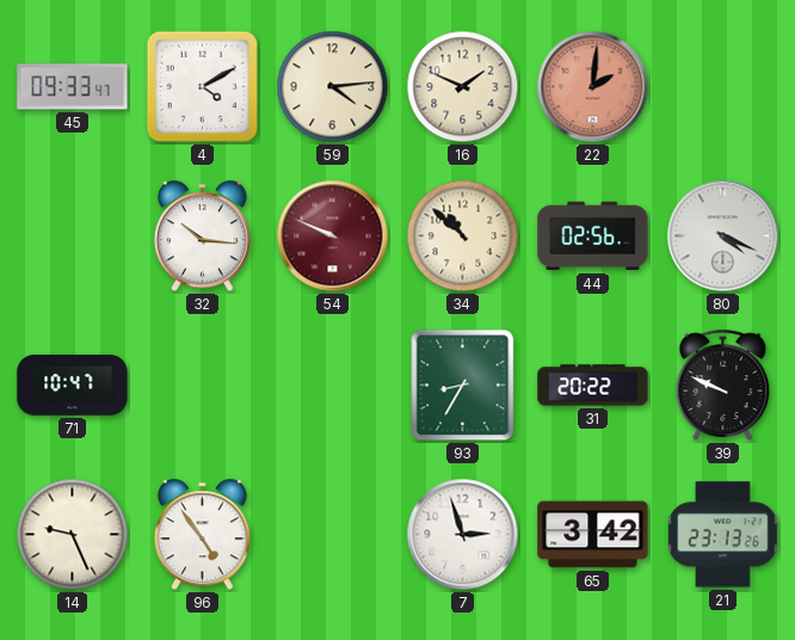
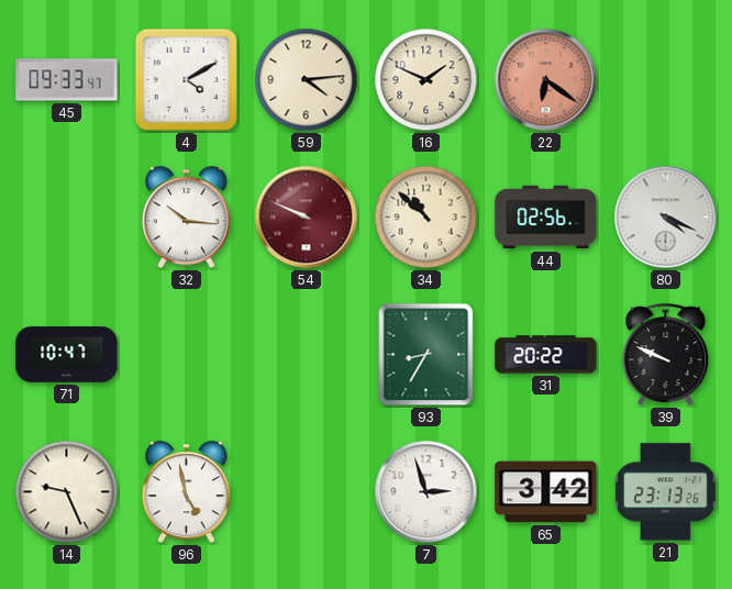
22: 2:01 -> 6:21
96: 4:54 -> 4:58
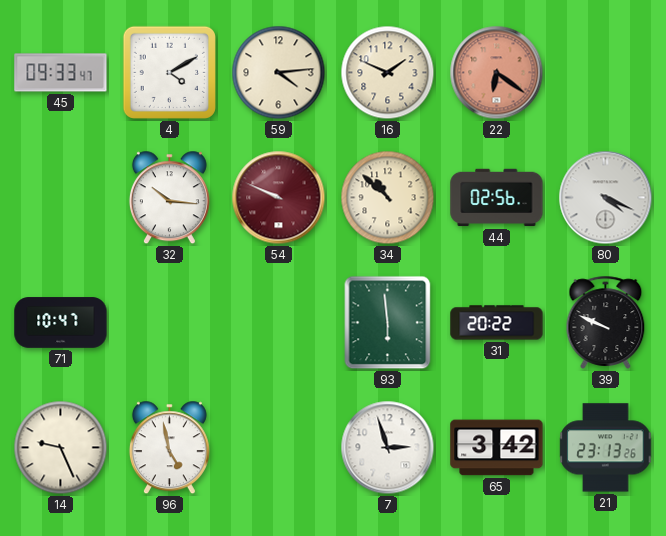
93: 8:35 -> 5:59
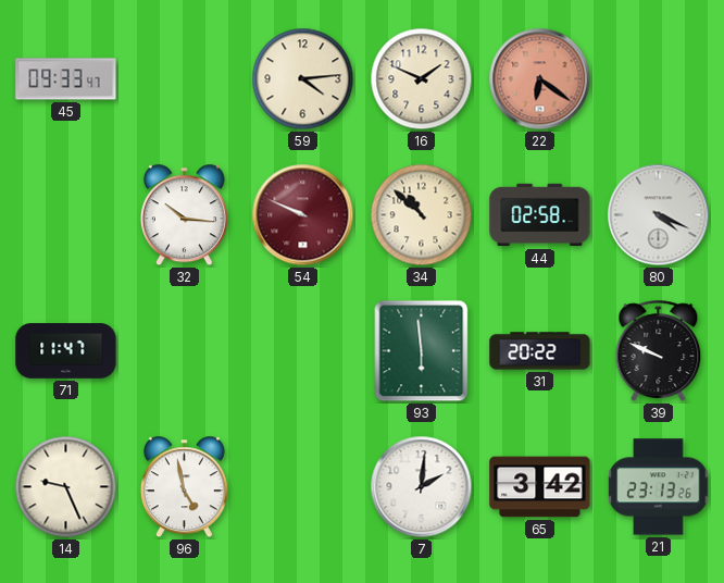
4: 4:10 -> none
44: 02:56 -> 02:58
71: 10:47 -> 11:47
7: 2:57 -> 2:01
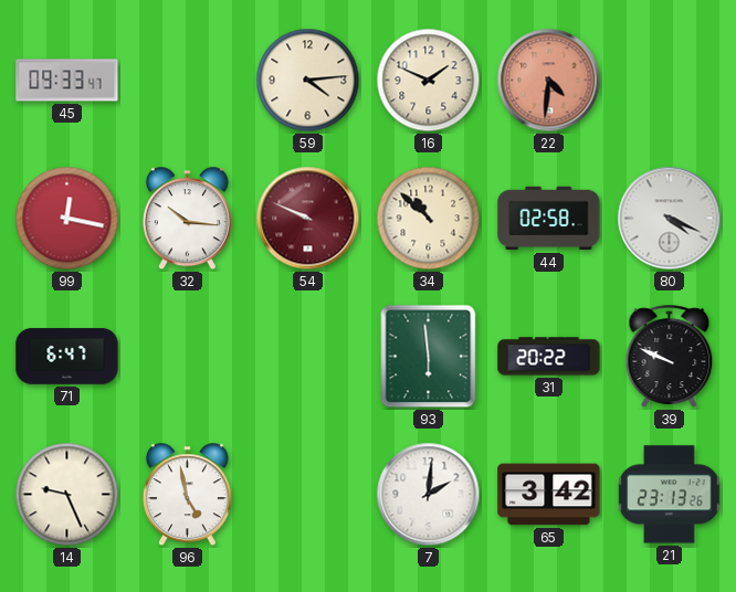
22: 6:21 -> 4:31
99: none -> 12:17
71: 11:47 -> 6:47
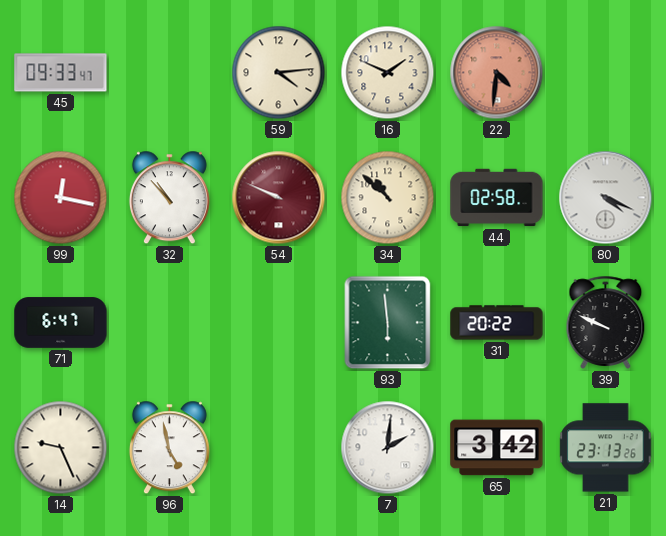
32: 10:16 -> 10:53
